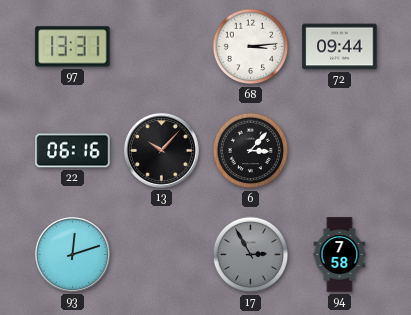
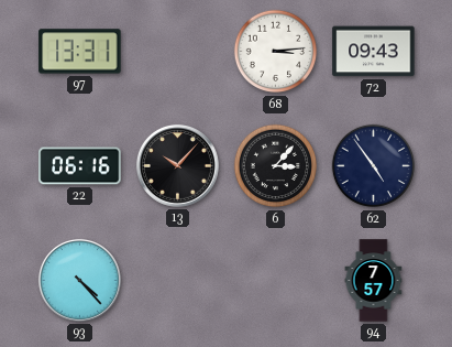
72: 09:44 -> 09:43
62: none -> 4:54
93: 12:12 -> 4:23
17: 2:55 -> none
94: 7:58 -> 7:57
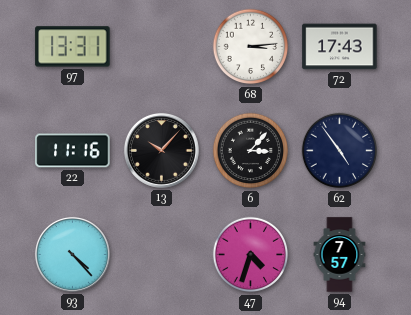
72: 09:43 -> 17:43
22: 06:16 -> 11:16
47: none -> 4:33
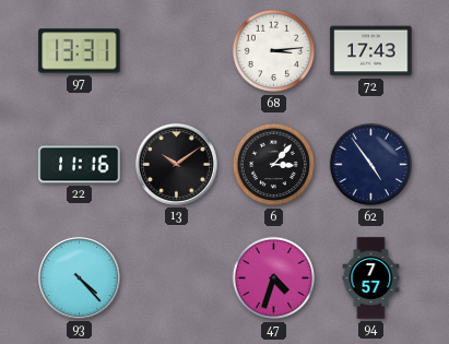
13: 10:07 -> 10:09
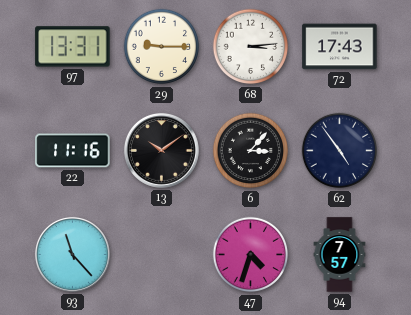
29: none -> 9:15
93: 4:23 -> 11:23
